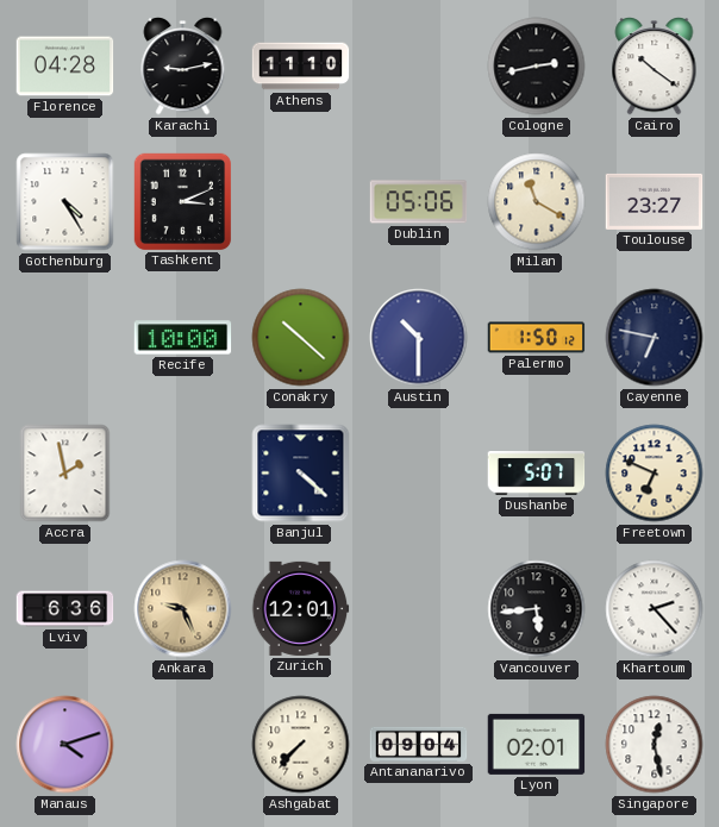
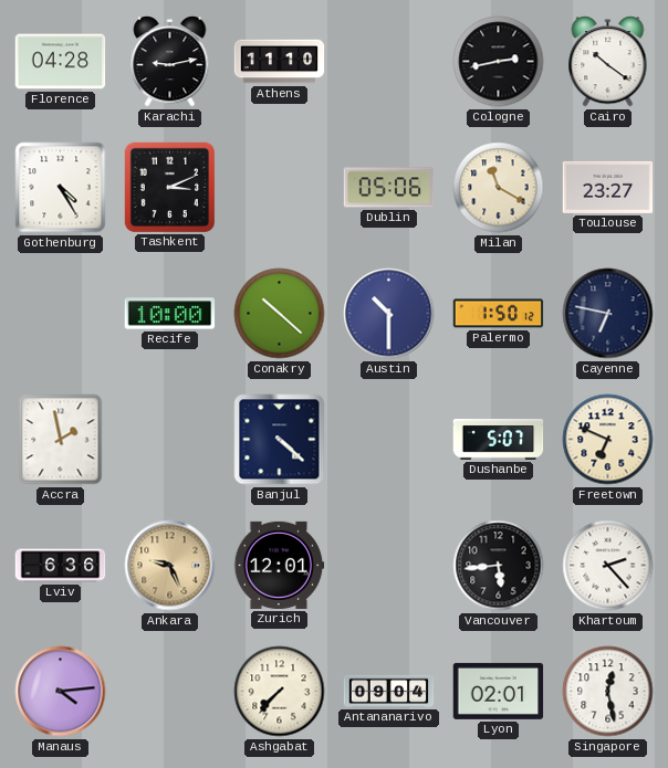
Manaus: 4:12 -> 4:14
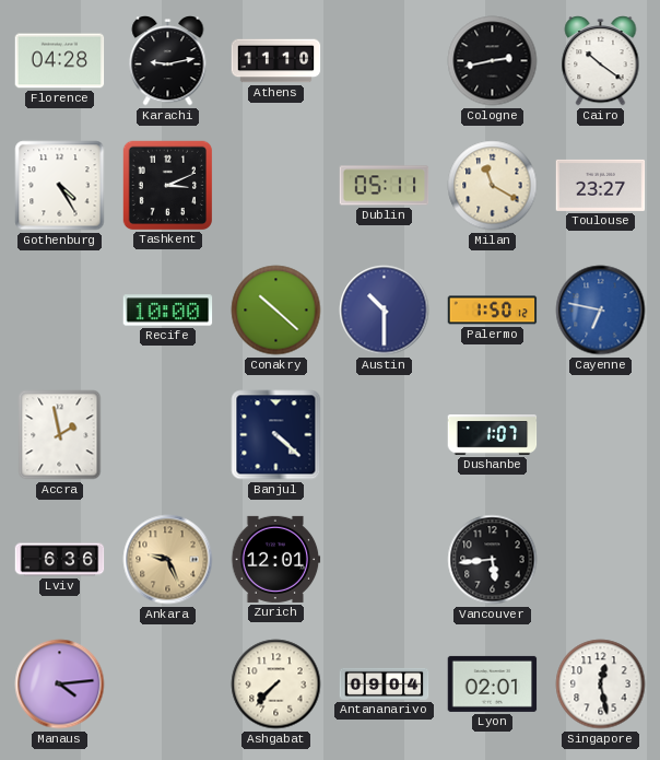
Dublin: 05:06 -> 05:11
Cayenne dial: navy -> blue
Dushanbe: 5:07 -> 1:07
Freetown: 6:49 -> none
Khartoum: 2:23 -> none
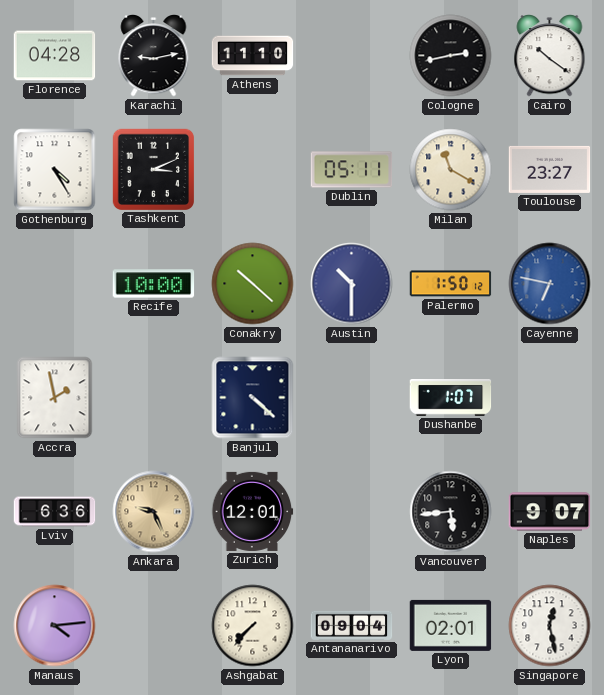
Naples: none -> 9:07
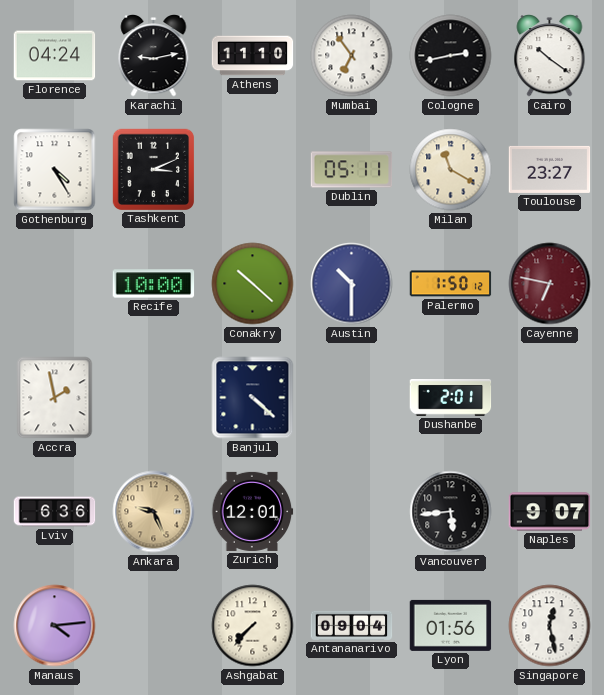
Florence: 04:28 -> 04:24
Mumbai: none -> 6:54
Cayenne dial: blue -> burgundy
Dushanbe: 1:07 -> 2:01
Lyon: 02:01 -> 01:56
